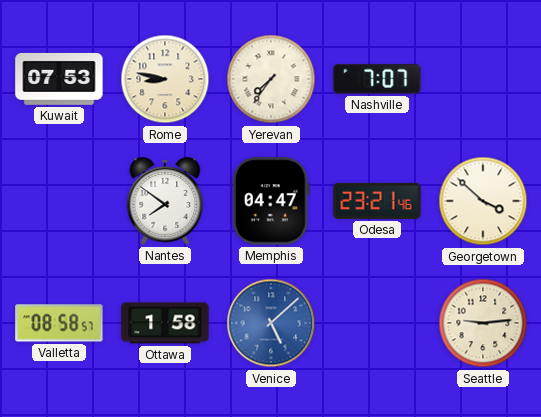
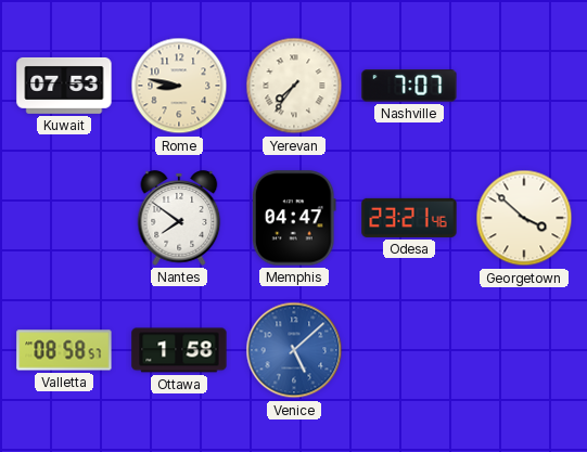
Seattle: 9:14 -> none
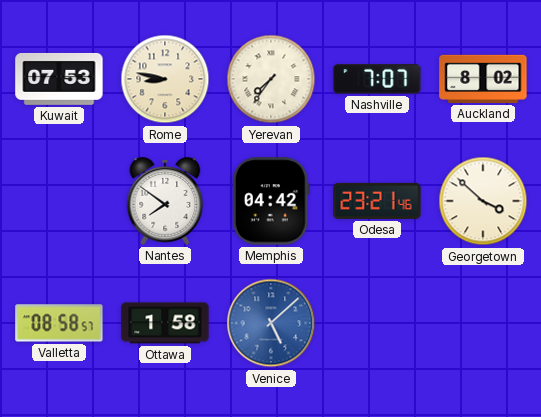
Auckland: none -> 8:02
Memphis: 04:47 -> 04:42
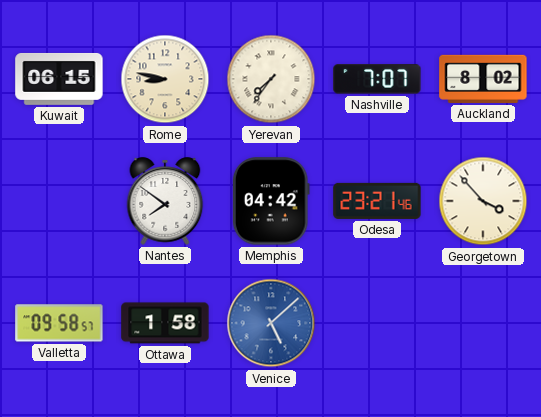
Kuwait: 07:53 -> 06:15
Georgetown: 3:52 -> 3:53
Valletta: 08:58 -> 09:58
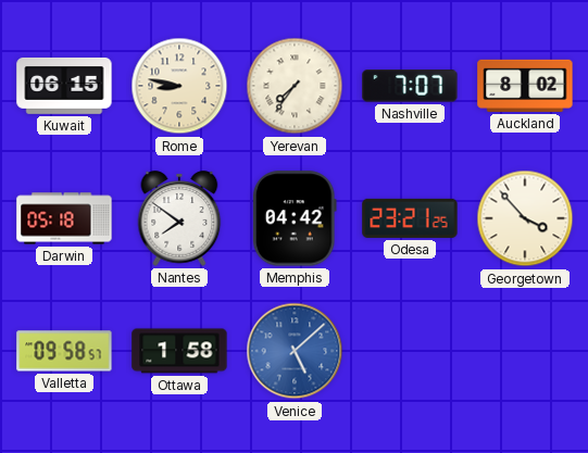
Darwin: none -> 05:18
Odesa: 23:21:46 -> 23:21:25
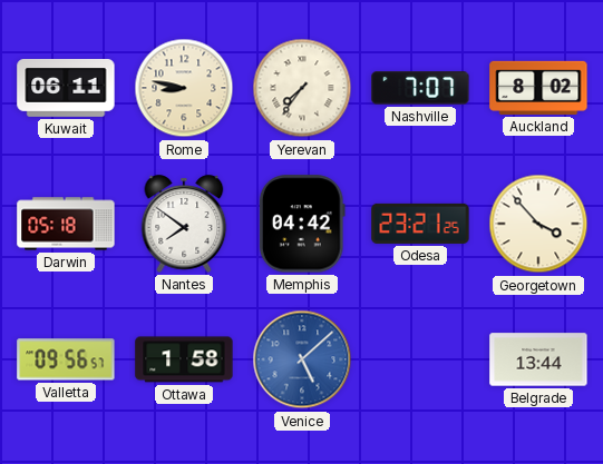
Kuwait: 06:15 -> 06:11
Valletta: 09:58 -> 09:56
Belgrade: none -> 13:44
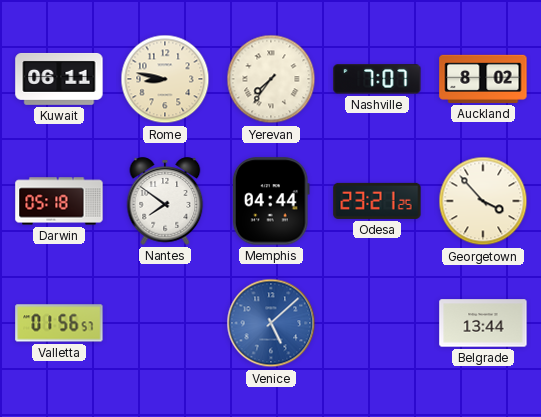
Memphis: 04:42 -> 04:44
Valletta: 09:56 -> 01:56
Ottawa: 1:58 -> none
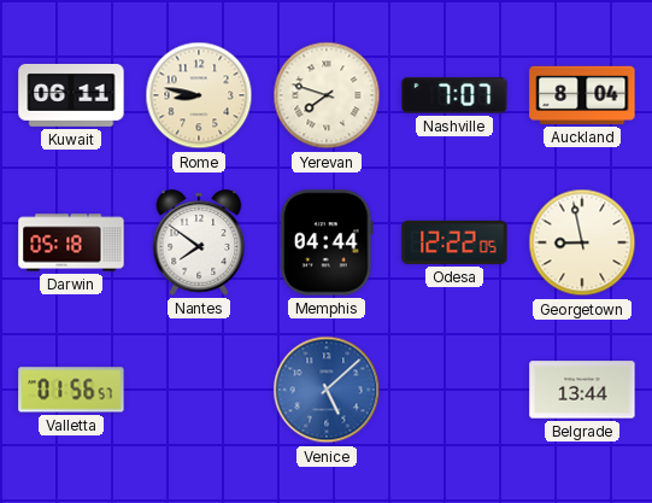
Yerevan: 7:36 -> 7:48
Auckland: 8:02 -> 8:04
Odesa: 23:21 -> 12:22
Georgetown: 3:53 -> 8:58
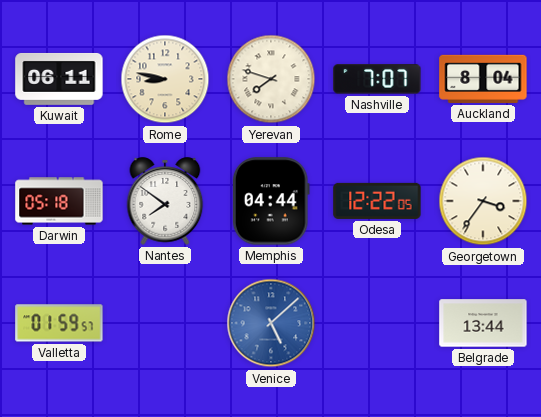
Georgetown: 8:58 -> 3:36
Valletta: 01:56 -> 01:59
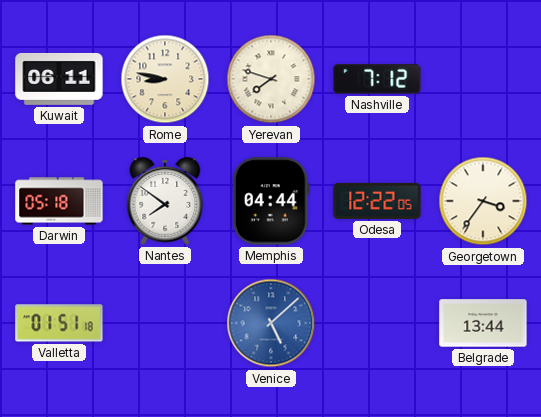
Nashville: 7:07 -> 7:12
Auckland: 8:04 -> none
Valletta: 01:59 -> 01:51
